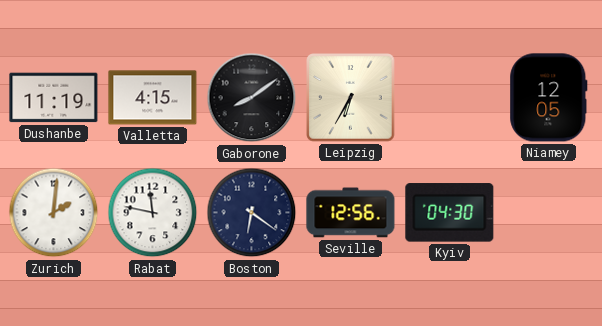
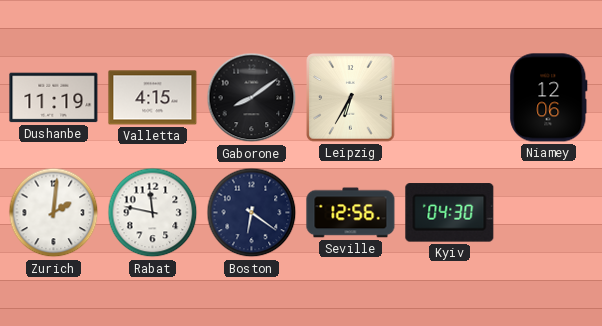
Niamey: 12:05 -> 12:06
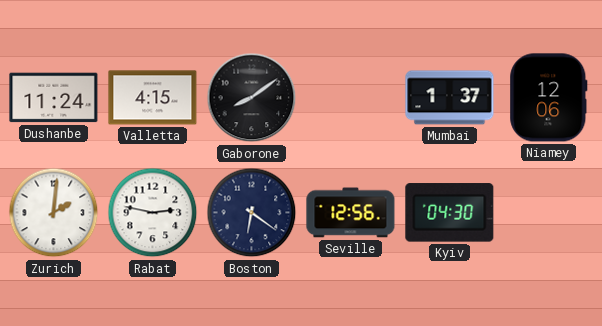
Dushanbe: 11:19 -> 11:24
Leipzig: 6:35 -> none
Mumbai: none -> 1:37
Rabat: 11:47 -> 2:47
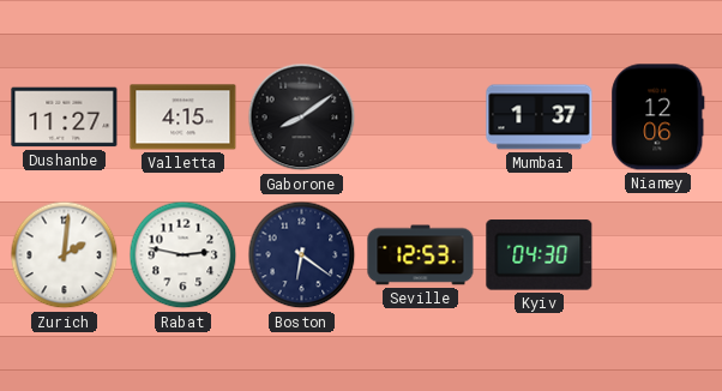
Dushanbe: 11:24 -> 11:27
Seville: 12:56 -> 12:53
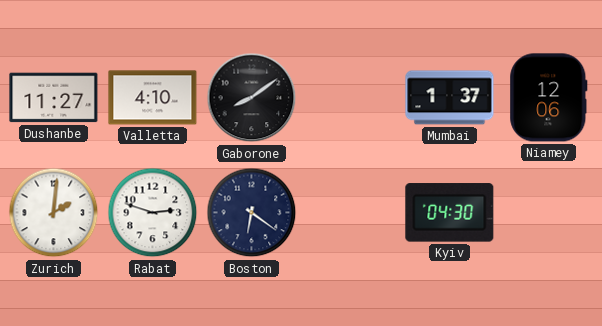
Valletta: 4:15 -> 4:10
Rabat: 2:47 -> 2:48
Seville: 12:53 -> none
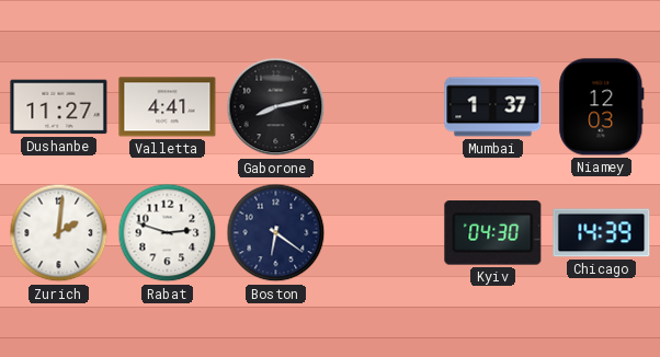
Valletta: 4:10 -> 4:41
Gaborone: 8:09 -> 8:13
Niamey: 12:06 -> 12:03
Chicago: none -> 14:39
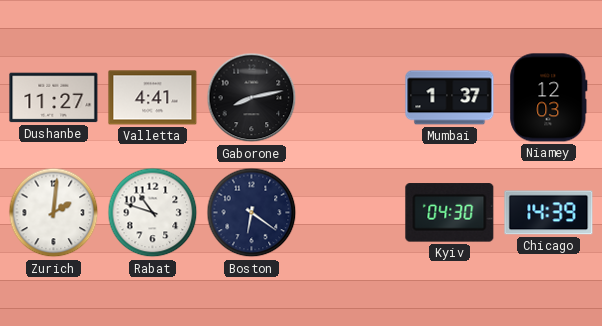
Rabat: 2:48 -> 10:48
